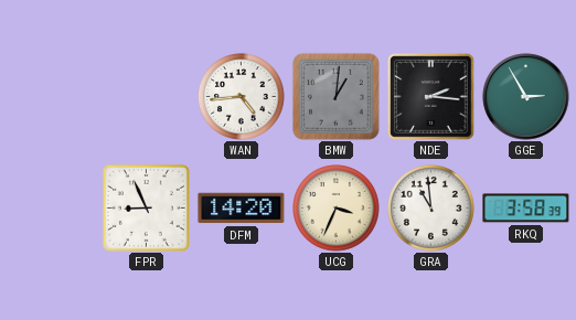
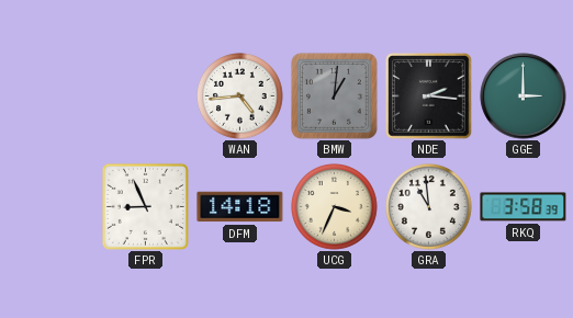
GGE: 2:55 -> 3:00
DFM: 14:20 -> 14:18
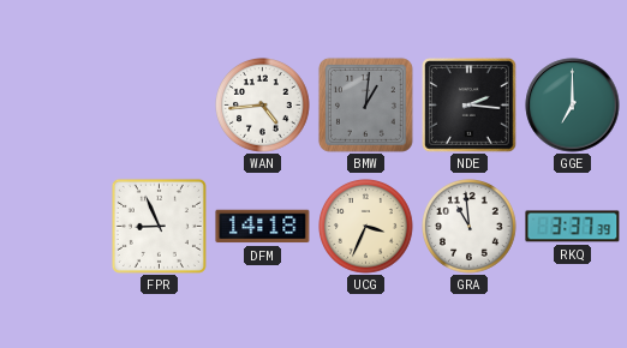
GGE: 3:00 -> 7:00
RKQ: 3:58 -> 3:37
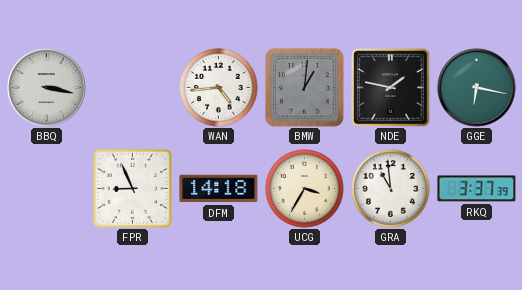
BBQ: none -> 3:17
NDE: 2:16 -> 1:47
GGE: 7:00 -> 6:17
UCG: 3:34 -> 3:35
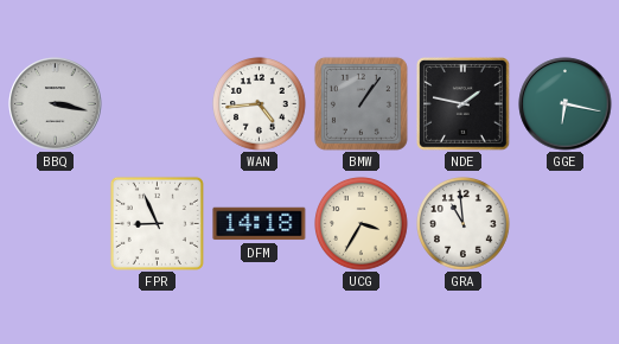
BMW: 1:01 -> 1:06
RKQ: 3:37 -> none
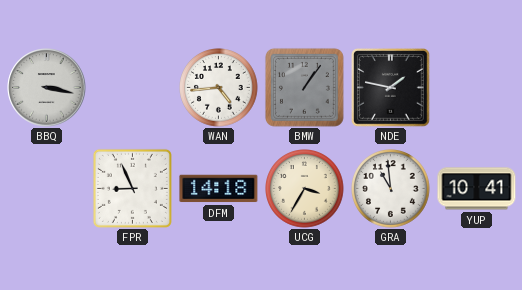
GGE: 6:17 -> none
YUP: none -> 10:41
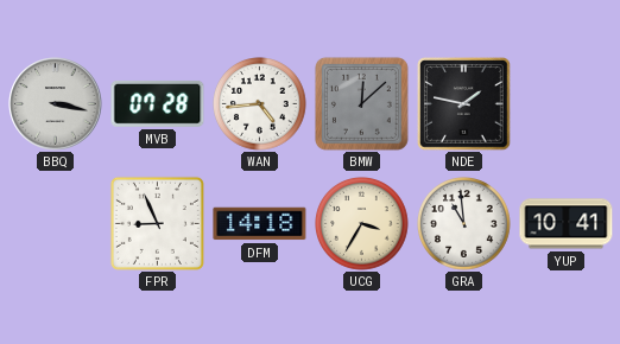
MVB: none -> 07:28
BMW: 1:06 -> 12:08
